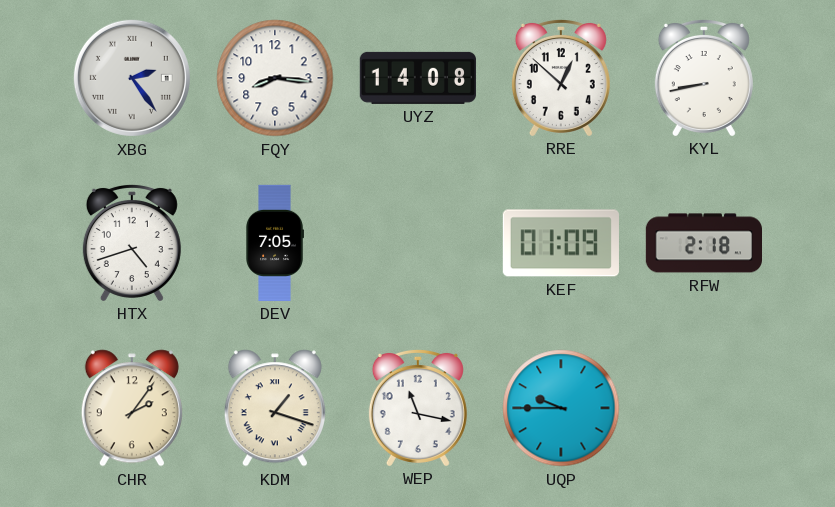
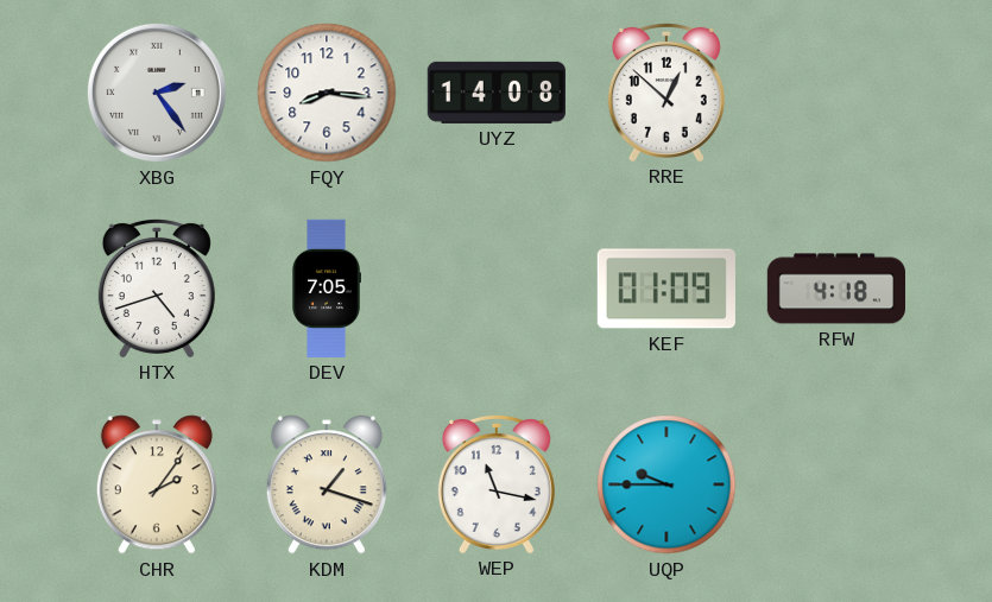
KYL: 8:43 -> none
RFW: 2:18 -> 4:18
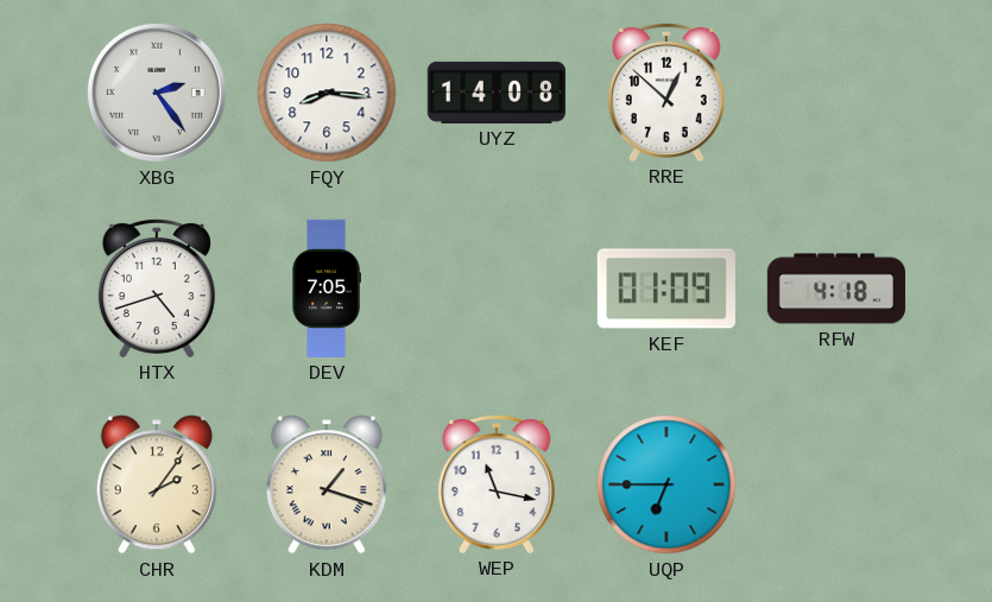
UQP: 9:45 -> 6:45
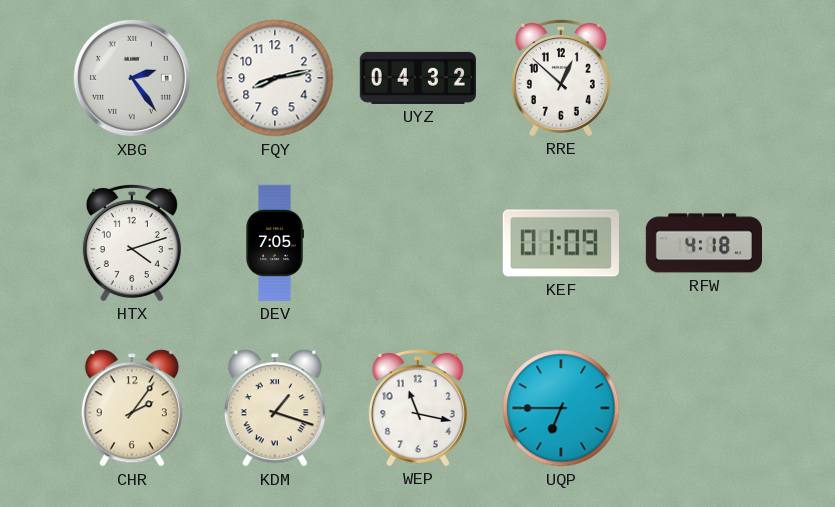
FQY: 8:16 -> 8:13
UYZ: 14:08 -> 04:32
HTX: 4:42 -> 4:12
